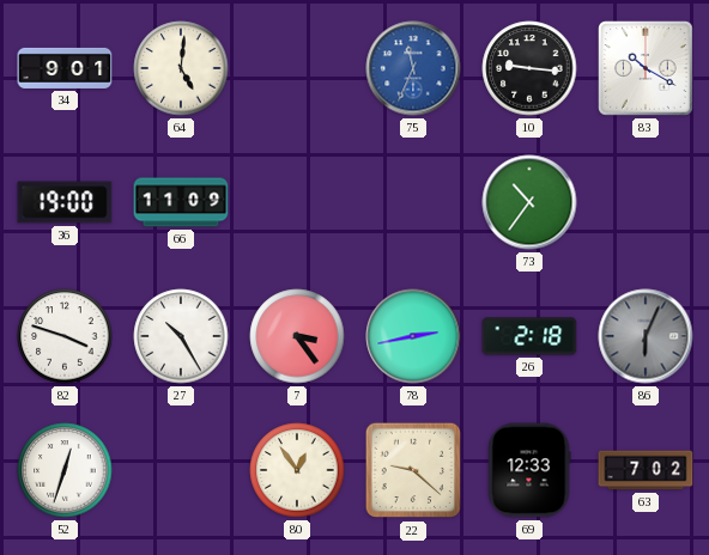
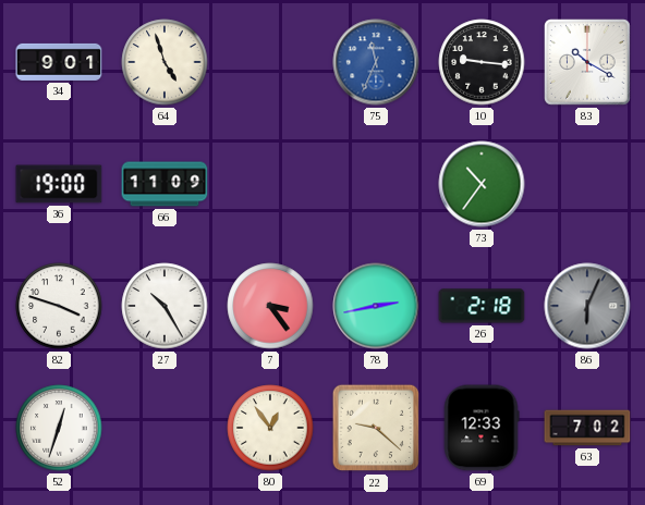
64: 5:01 -> 4:57
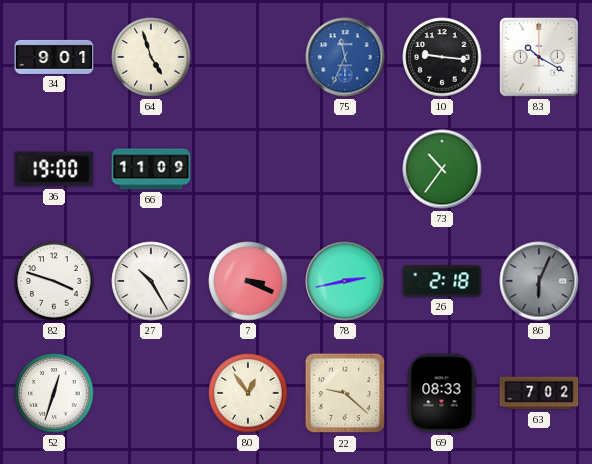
7: 3:24 -> 3:19
69: 12:33 -> 08:33
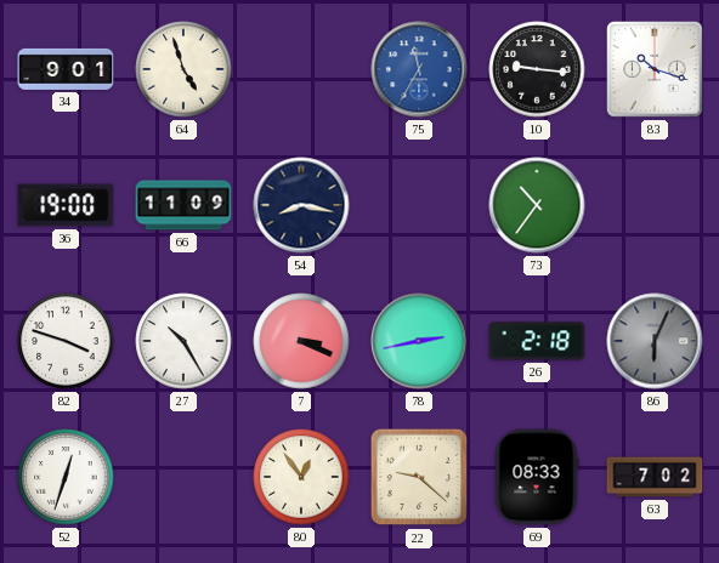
75: 11:34 -> 11:35
83: 10:20 -> 10:18
54: none -> 8:17
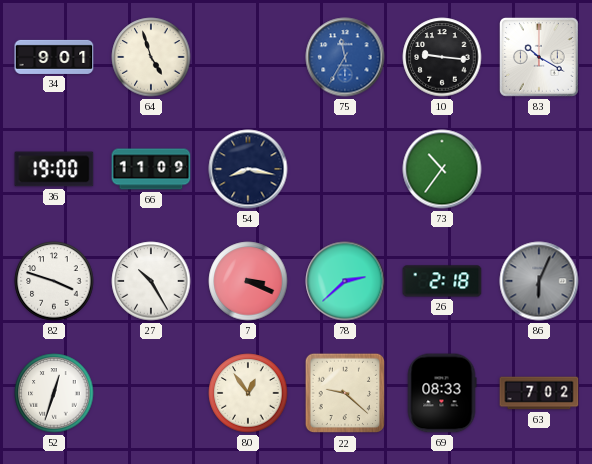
83: 10:18 -> 10:20
78: 2:43 -> 2:38
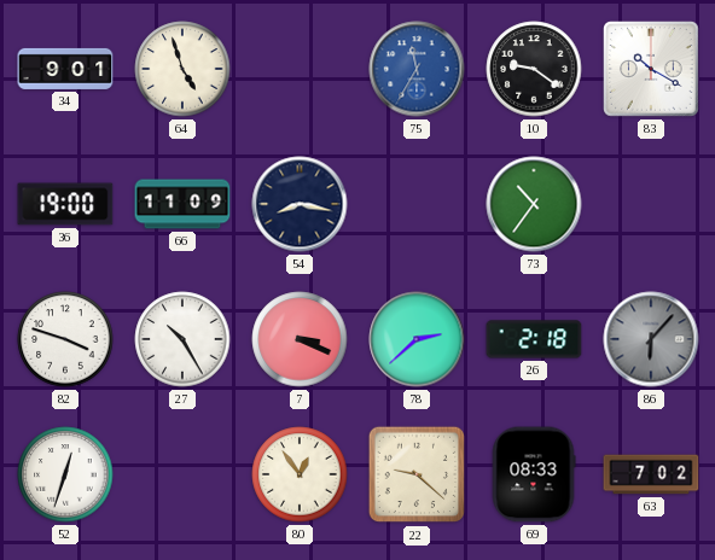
10: 9:16 -> 9:21
86: 6:04 -> 6:07
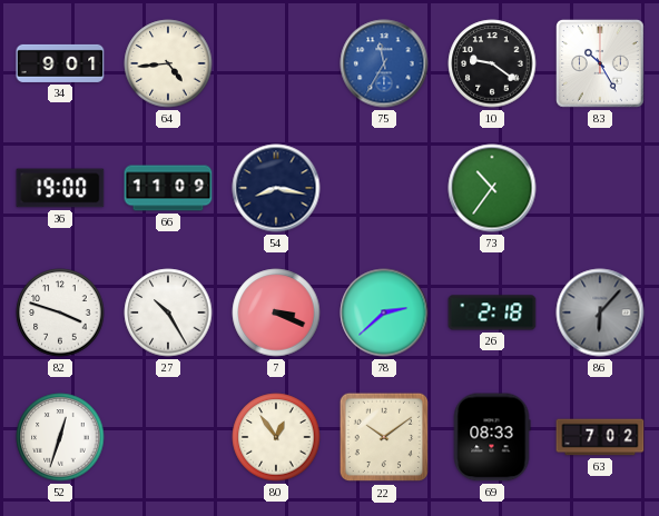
64: 4:57 -> 4:44
83: 10:20 -> 10:25
22: 9:22 -> 10:09
